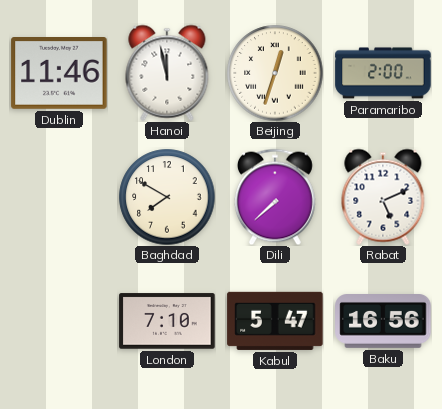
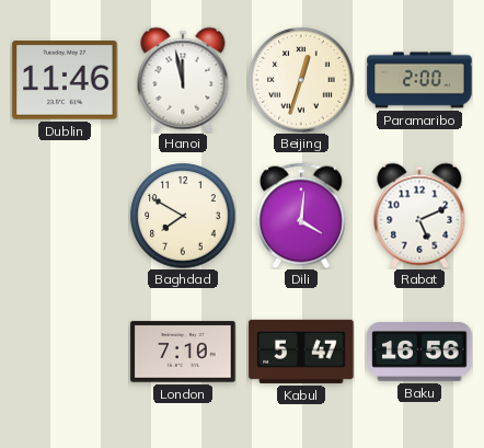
Dili: 7:38 -> 4:01
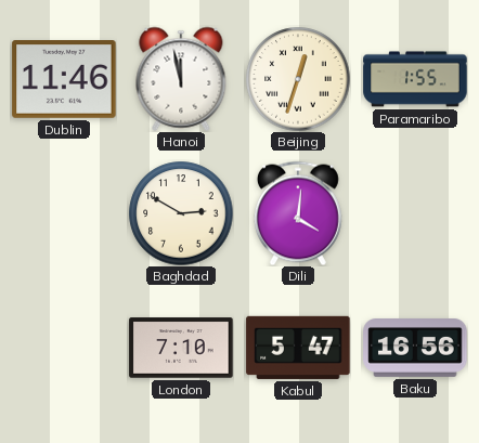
Paramaribo: 2:00 -> 1:55
Baghdad: 7:50 -> 2:50
Rabat: 5:11 -> none
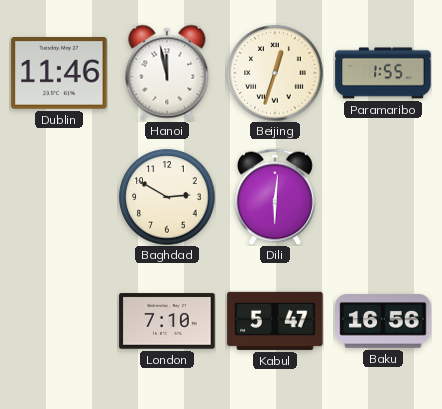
Dili: 4:01 -> 6:01
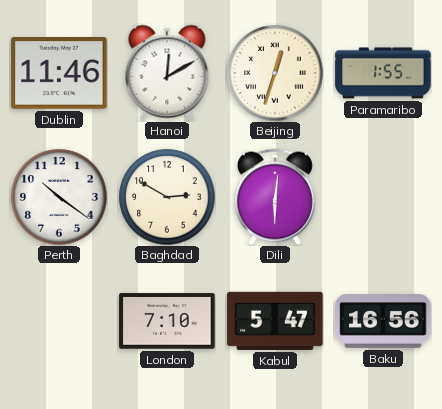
Hanoi: 11:58 -> 12:10
Perth: none -> 10:21
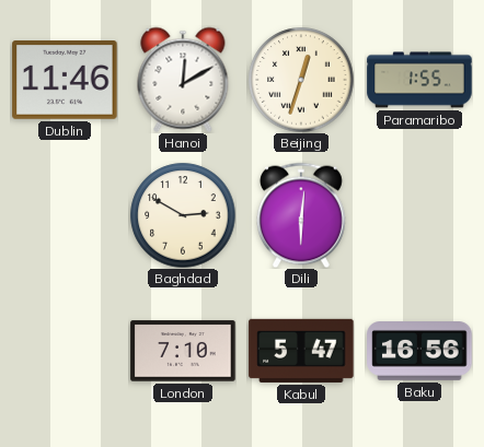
Perth: 10:21 -> none
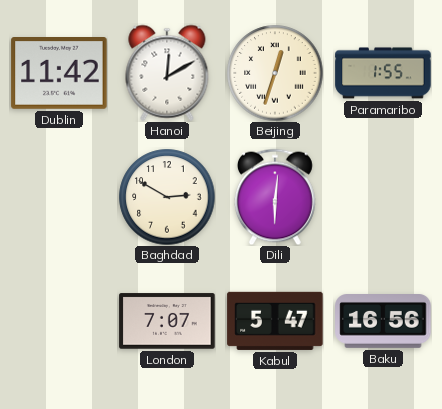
Dublin: 11:46 -> 11:42
London: 7:10 -> 7:07
